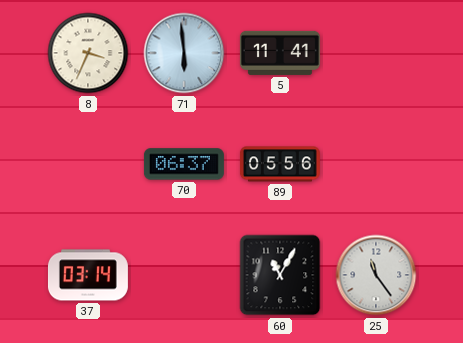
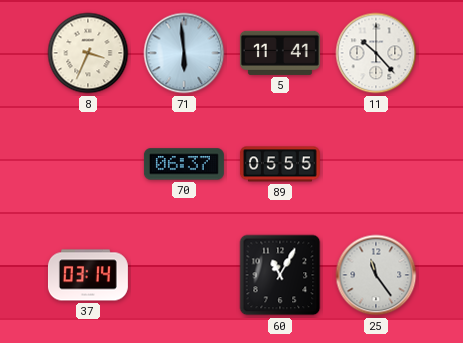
11: none -> 10:23
89: 05:56 -> 05:55
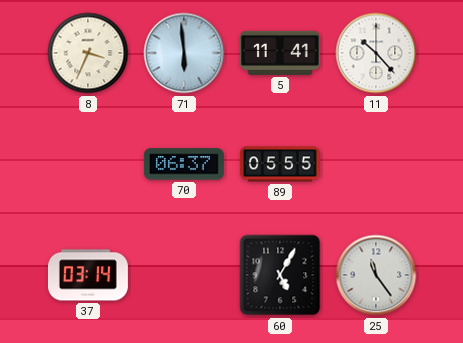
60: 11:05 -> 5:05
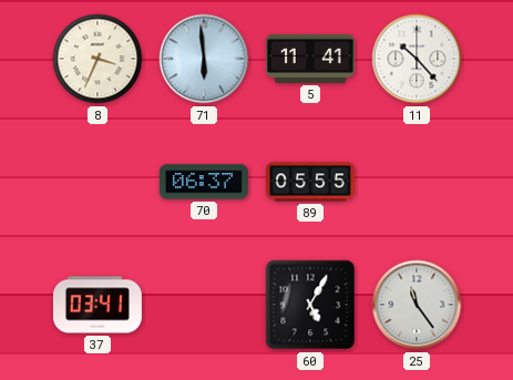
37: 03:14 -> 03:41
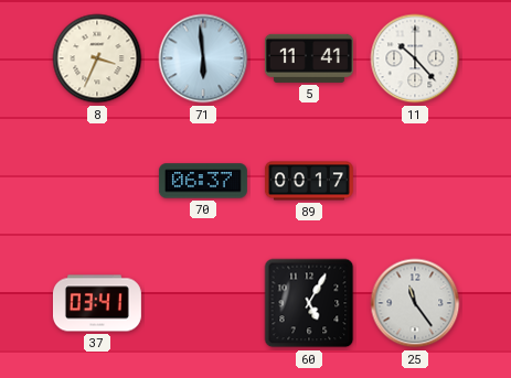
89: 05:55 -> 00:17
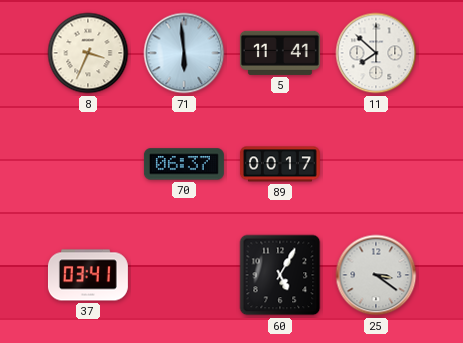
11: 10:23 -> 7:52
25: 11:24 -> 3:21
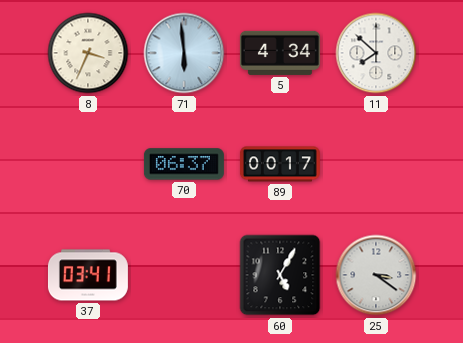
5: 11:41 -> 4:34
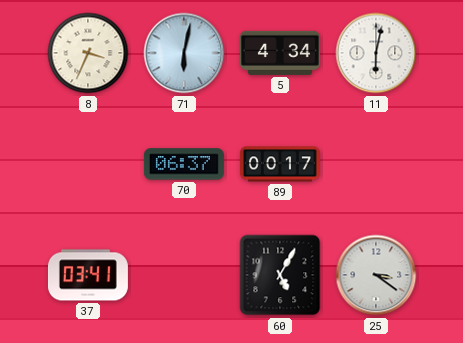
71: 5:59 -> 6:02
11: 7:52 -> 6:02
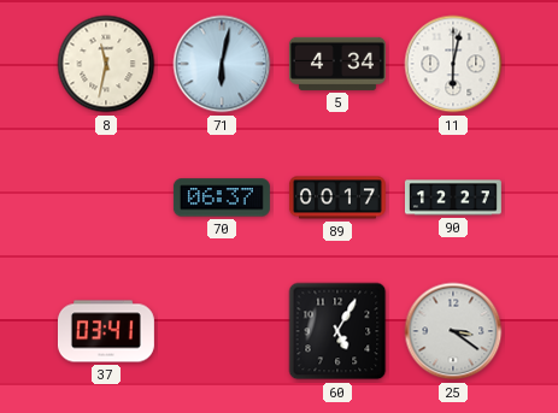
8: 3:34 -> 11:32
90: none -> 12:27
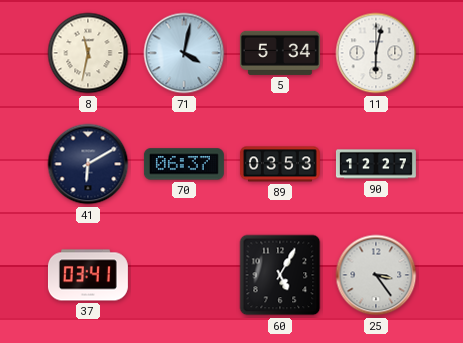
71: 6:02 -> 4:02
5: 4:34 -> 5:34
41: none -> 6:10
89: 00:17 -> 03:53
25: 3:21 -> 3:24
